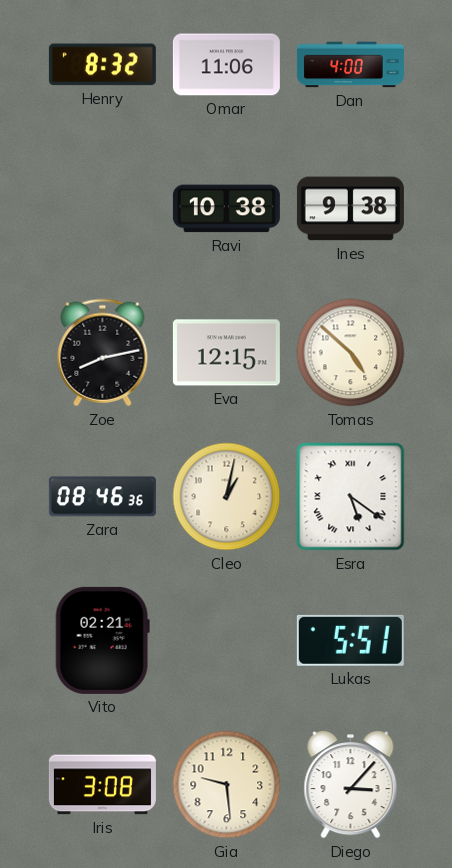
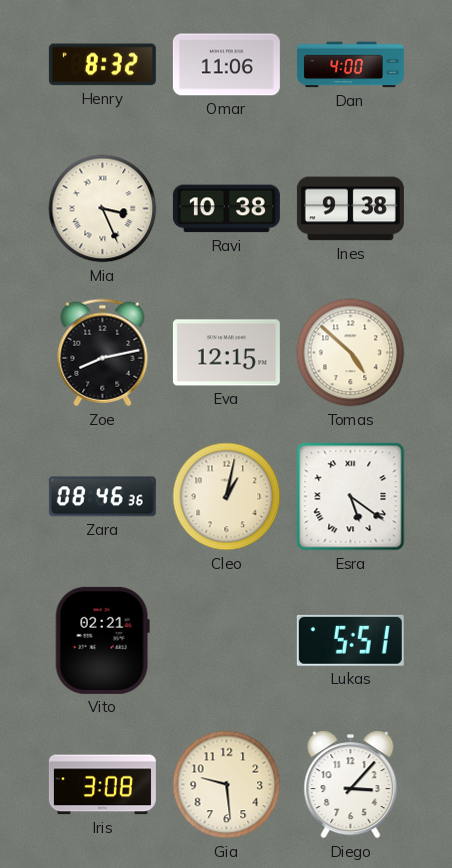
Mia: none -> 3:26
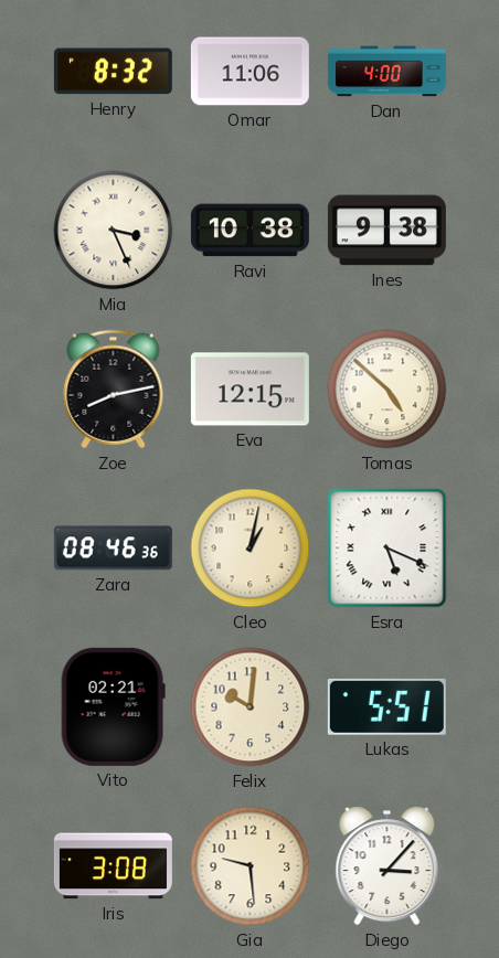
Esra: 5:21 -> 5:19
Felix: none -> 10:01
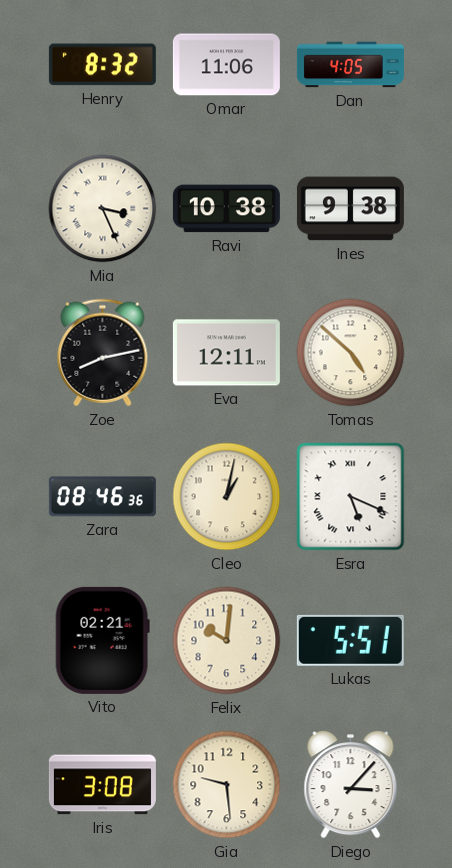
Dan: 4:00 -> 4:05
Eva: 12:15 -> 12:11
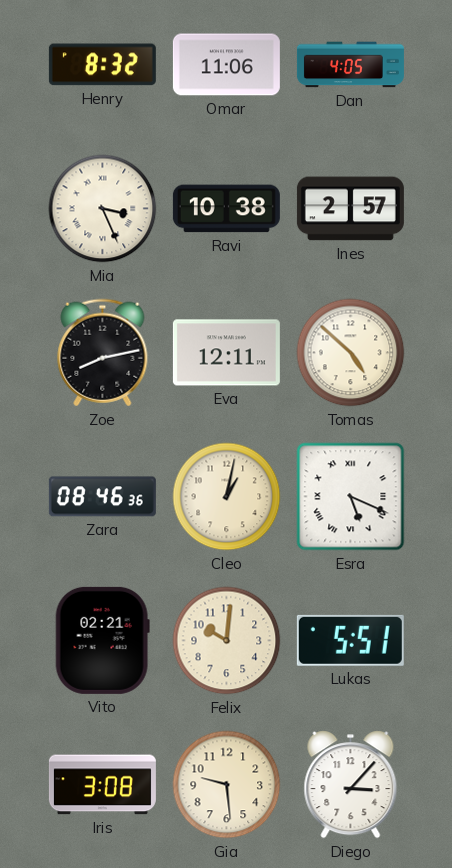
Ines: 9:38 -> 2:57
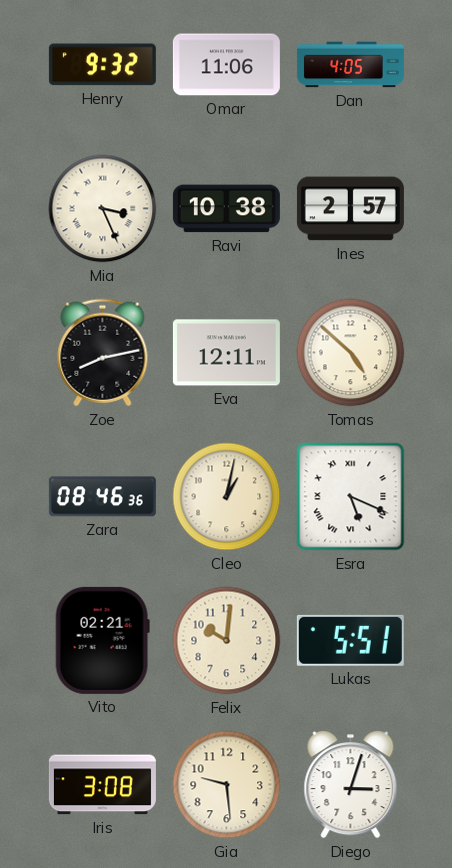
Henry: 8:32 -> 9:32
Diego: 3:07 -> 3:03
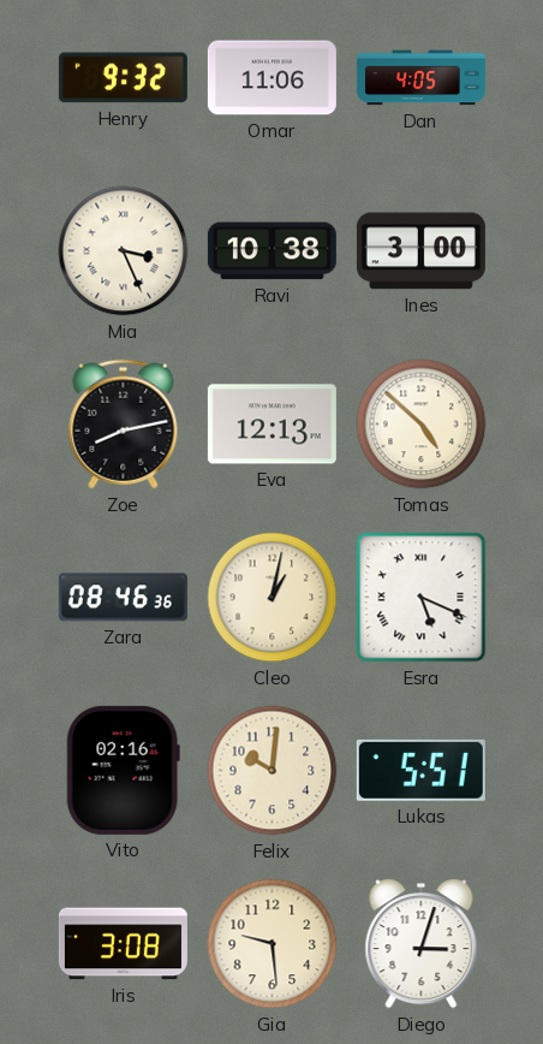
Ines: 2:57 -> 3:00
Eva: 12:11 -> 12:13
Vito: 02:21 -> 02:16
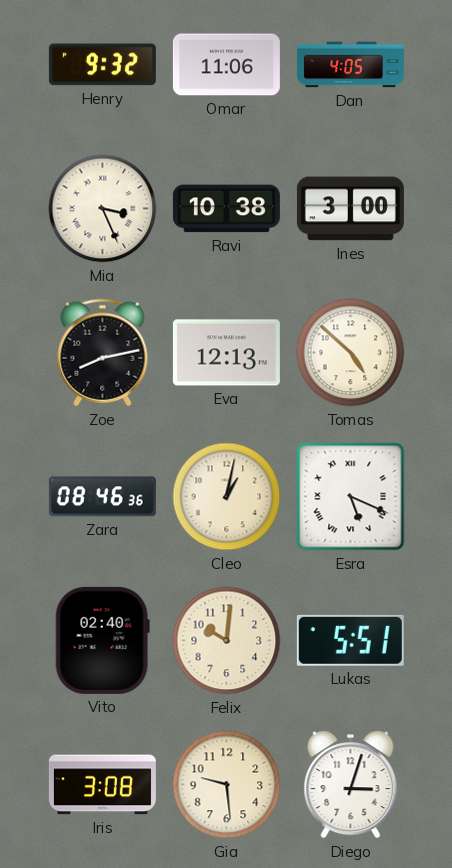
Vito: 02:16 -> 02:40
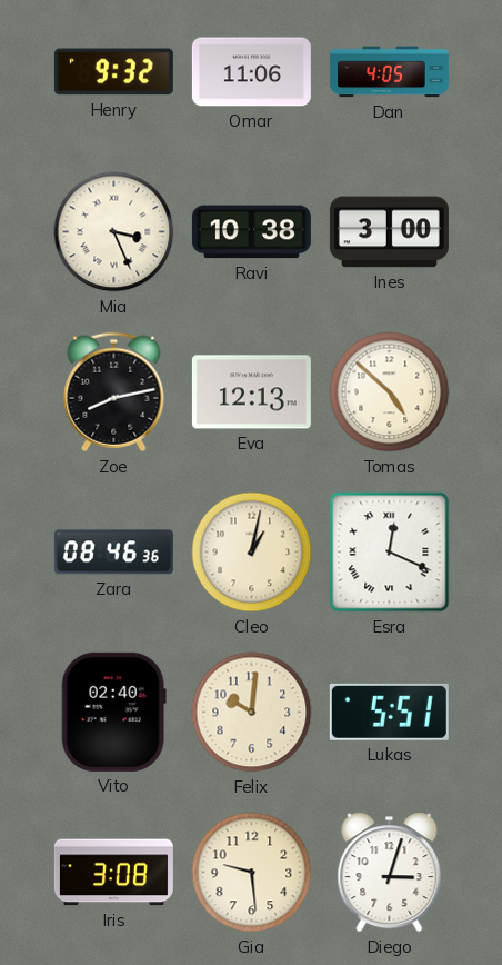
Esra: 5:19 -> 12:19
